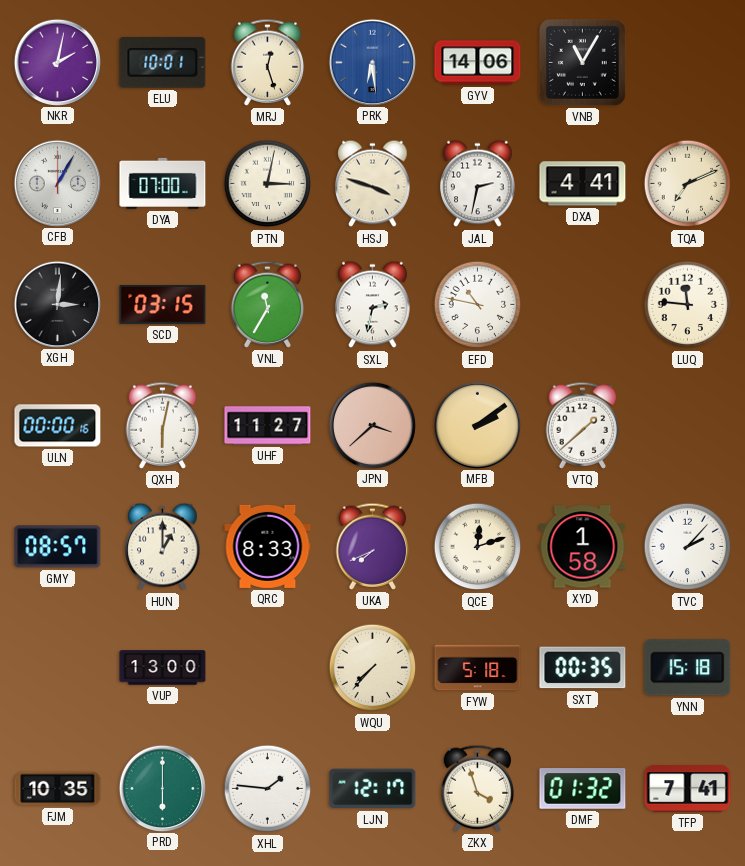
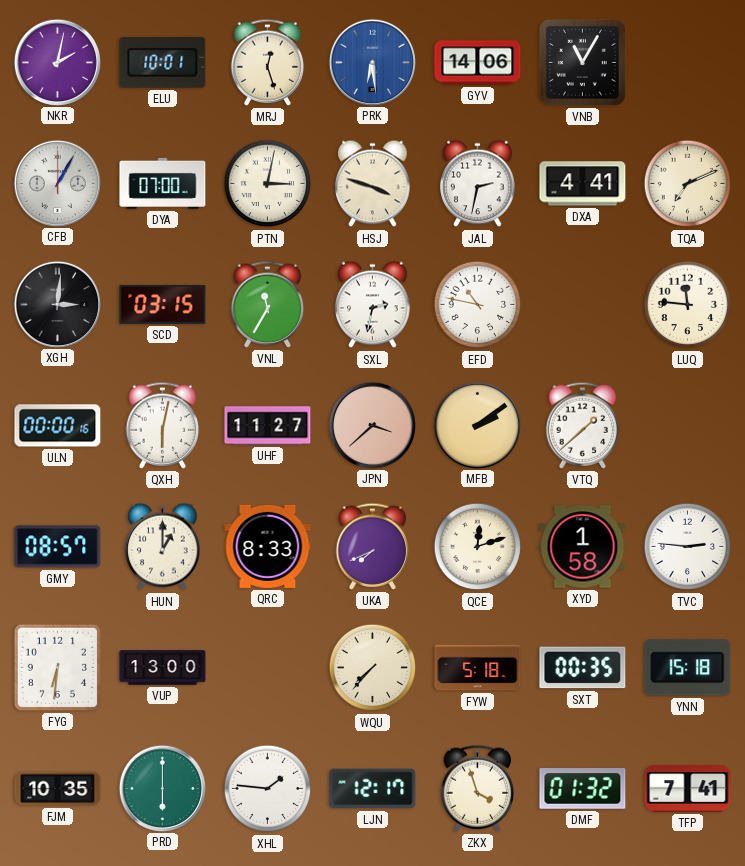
TVC: 2:07 -> 2:46
FYG: none -> 6:31
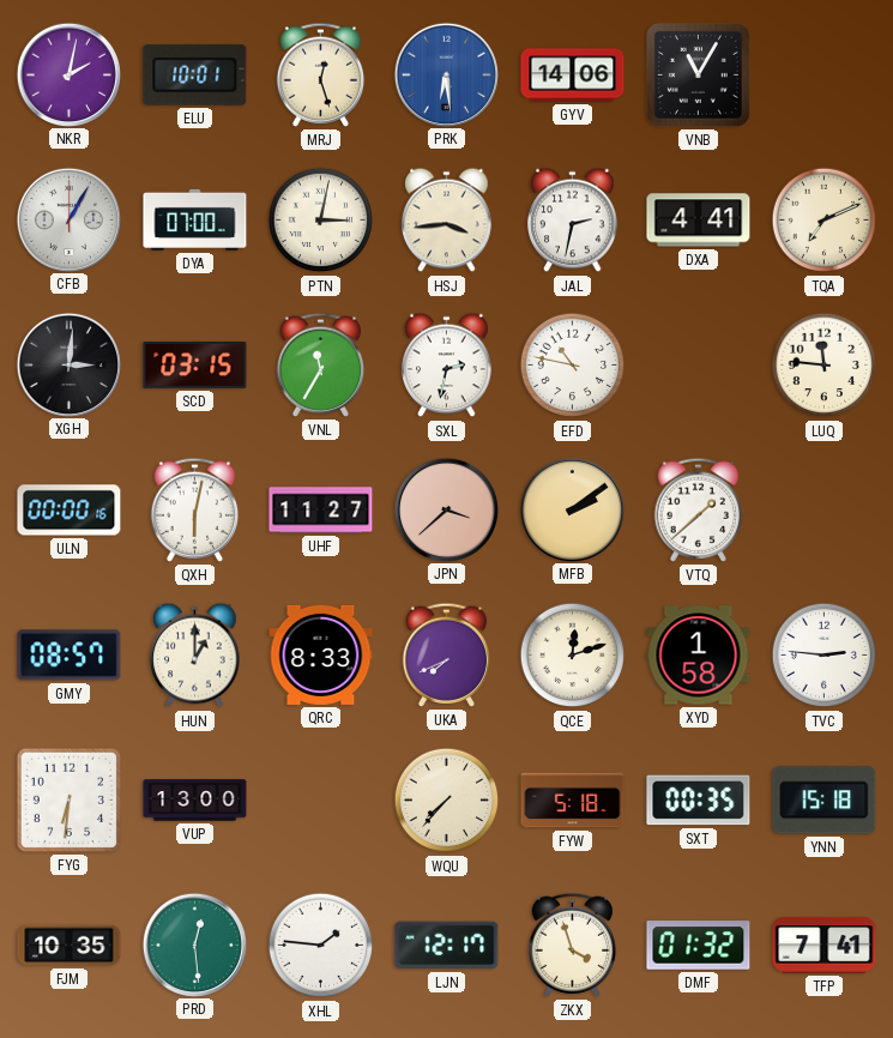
HSJ: 3:48 -> 3:44
PRD: 6:00 -> 12:29
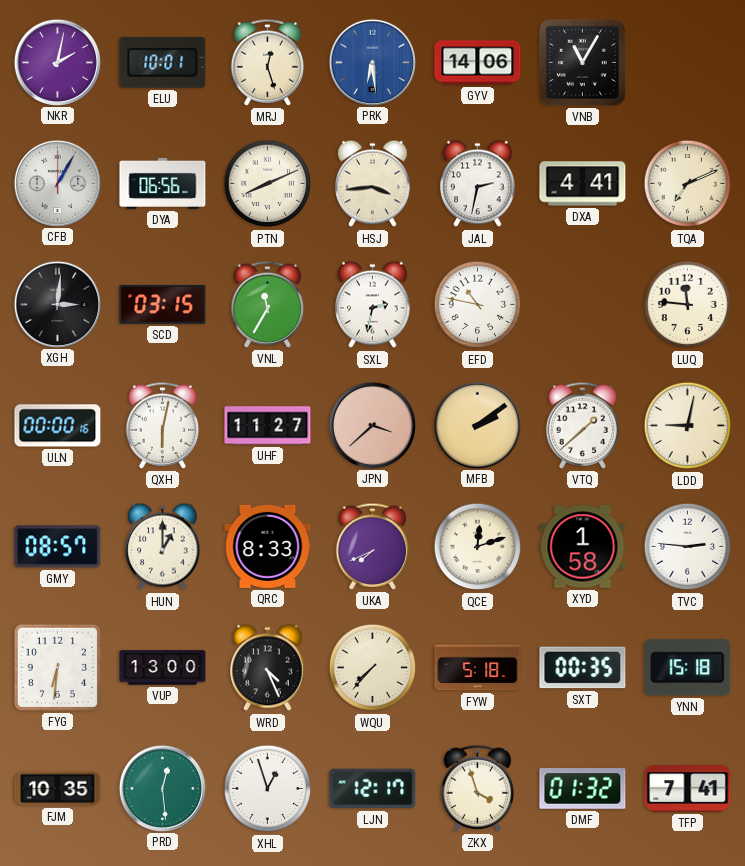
DYA: 07:00 -> 06:56
PTN: 3:02 -> 8:11
LDD: none -> 9:02
WRD: none -> 4:26
XHL: 1:46 -> 12:57
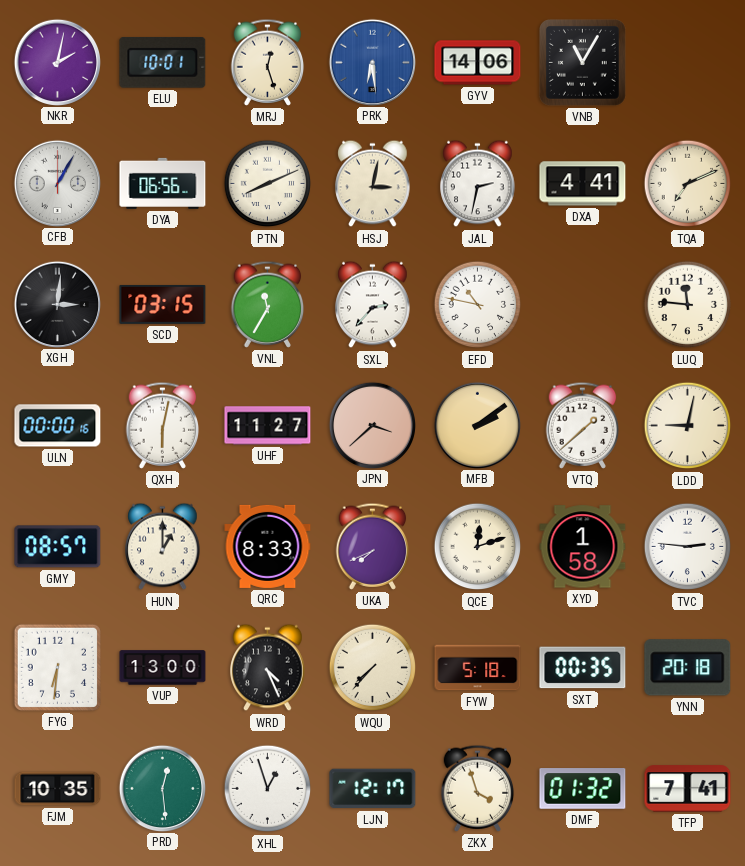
HSJ: 3:44 -> 3:02
SXL: 2:32 -> 2:37
YNN: 15:18 -> 20:18
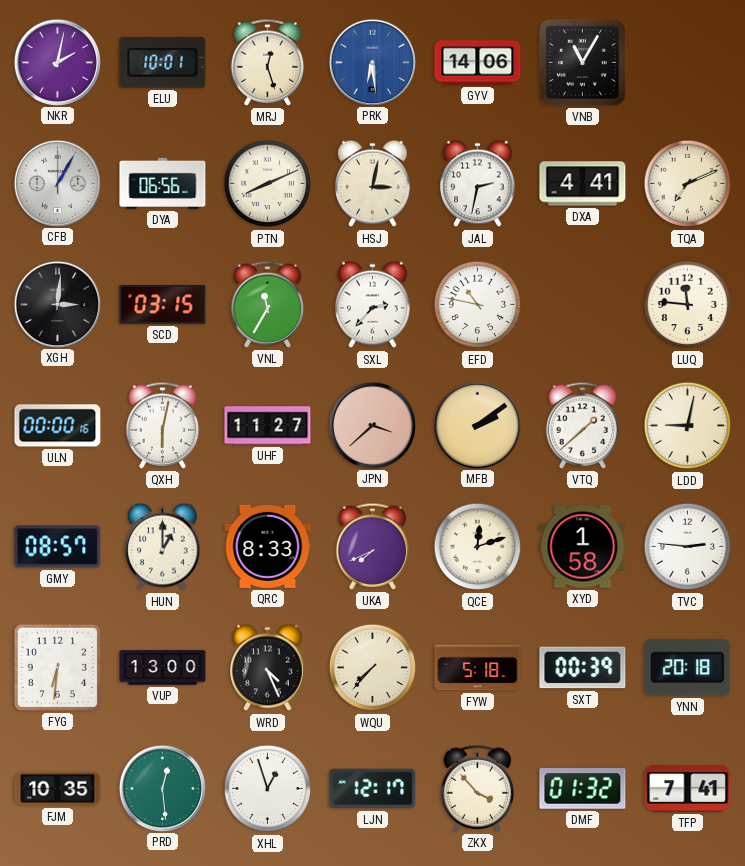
SXT: 00:35 -> 00:39
ZKX: 3:57 -> 3:53
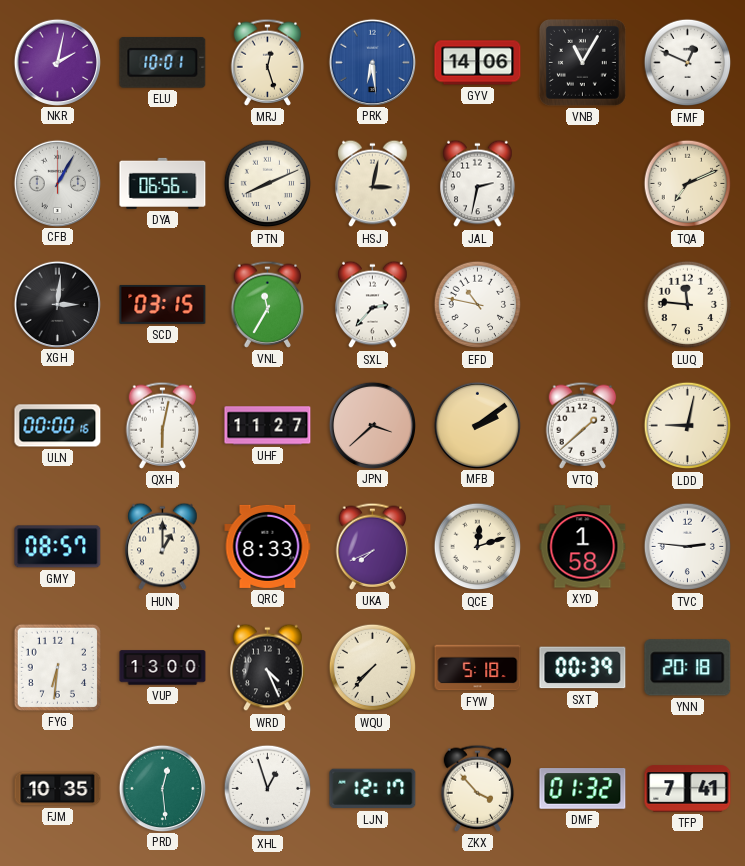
FMF: none -> 12:49
DXA: 4:41 -> none
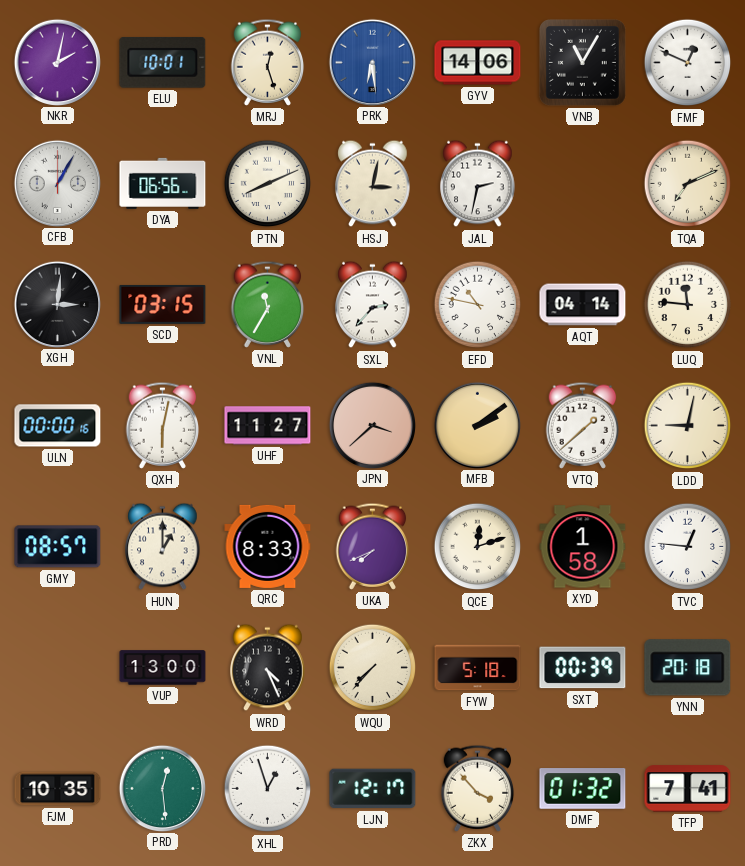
AQT: none -> 04:14
TVC: 2:46 -> 12:46
FYG: 6:31 -> none
